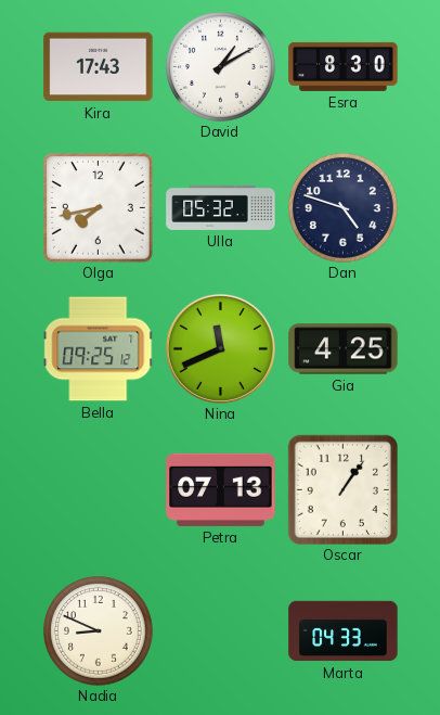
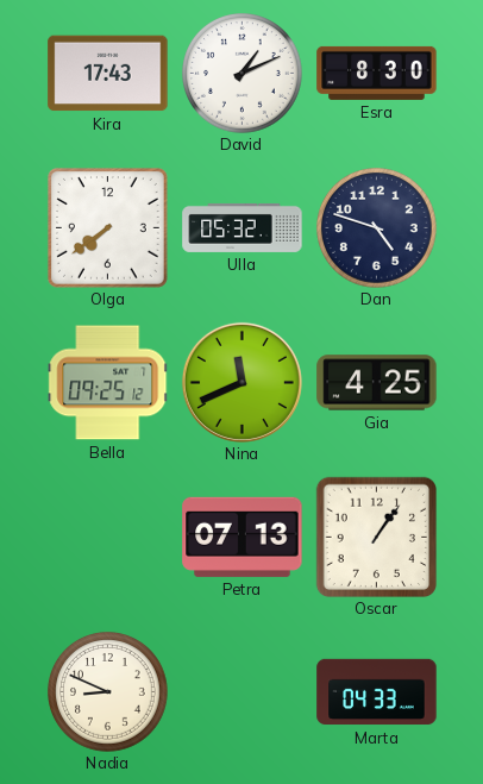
David: 1:10 -> 1:11
Olga: 7:43 -> 7:39
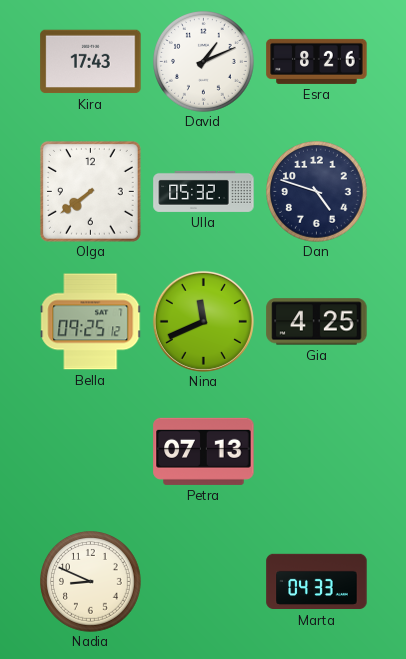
Esra: 8:30 -> 8:26
Oscar: 1:06 -> none
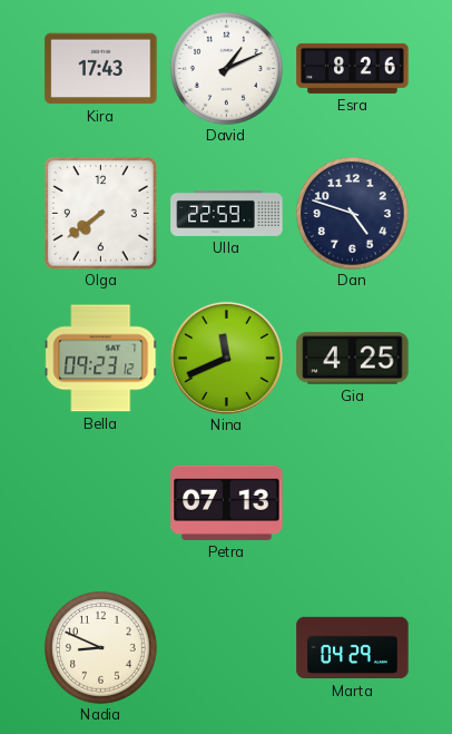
Ulla: 05:32 -> 22:59
Bella: 09:25 -> 09:23
Marta: 04:33 -> 04:29
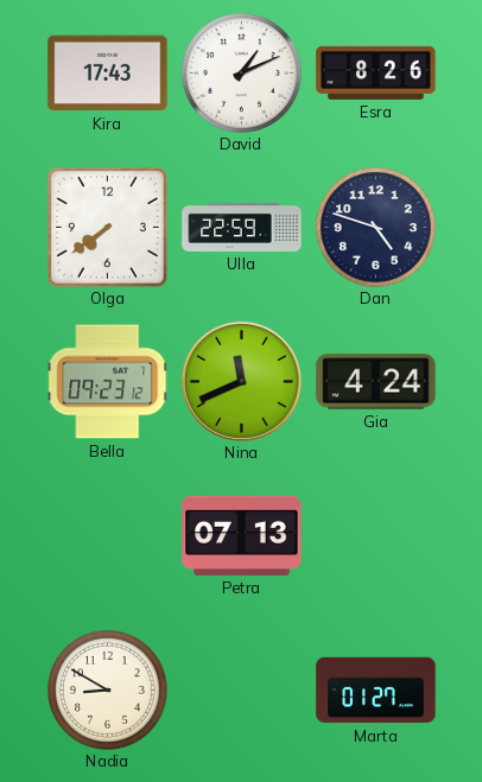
Gia: 4:25 -> 4:24
Nadia: 8:49 -> 8:50
Marta: 04:29 -> 01:27
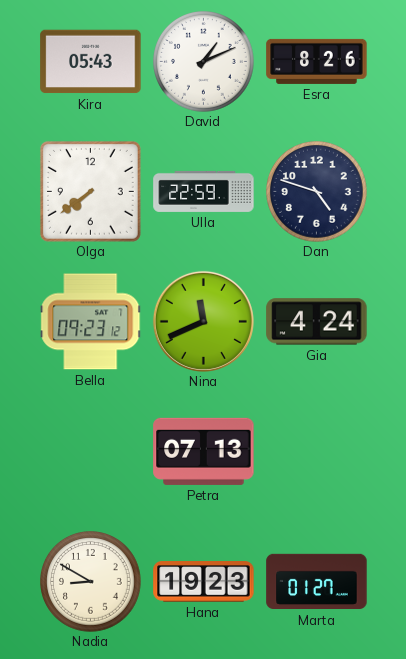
Kira: 17:43 -> 05:43
Hana: none -> 19:23
